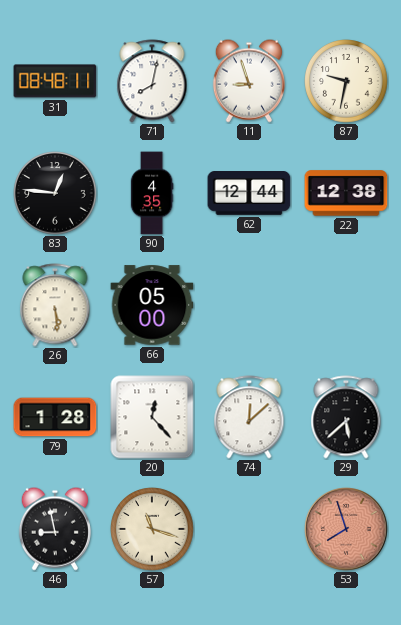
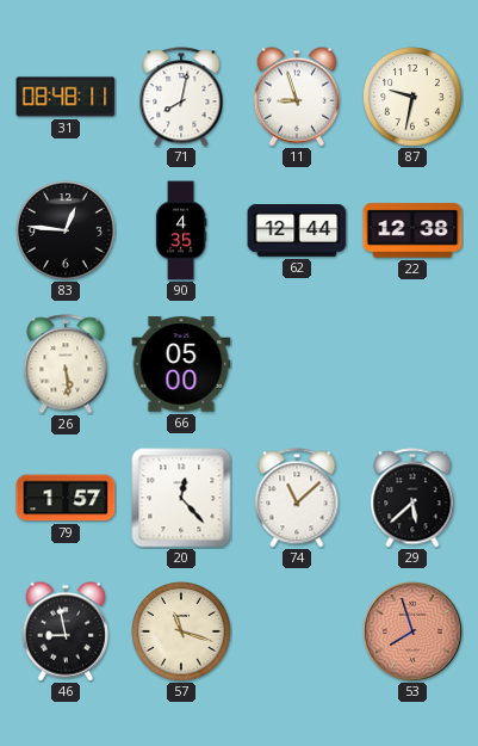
79: 1:28 -> 1:57
74: 12:08 -> 11:08
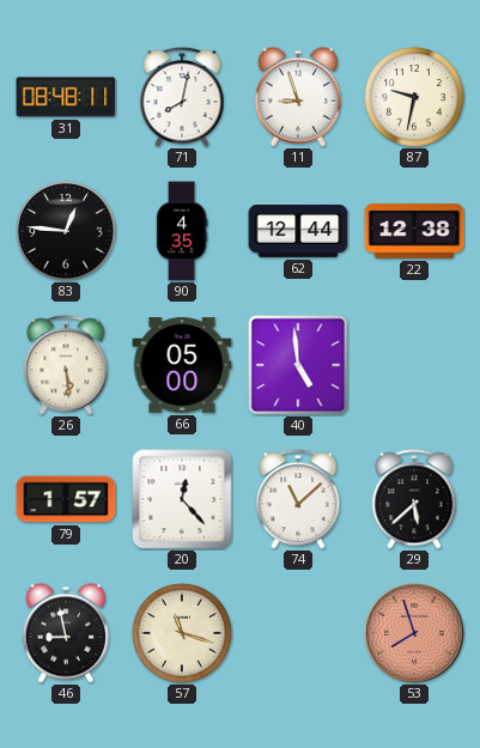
40: none -> 4:59
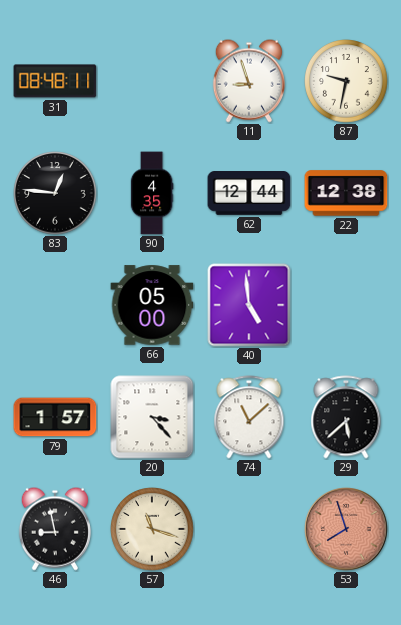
71: 8:02 -> none
26: 5:29 -> none
20: 12:23 -> 3:23
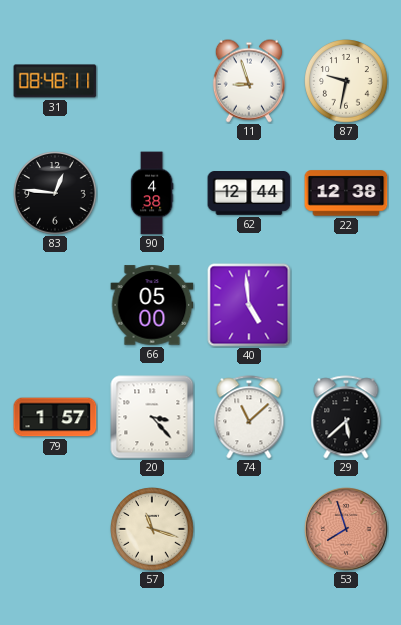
90: 4:35 -> 4:38
46: 8:58 -> none
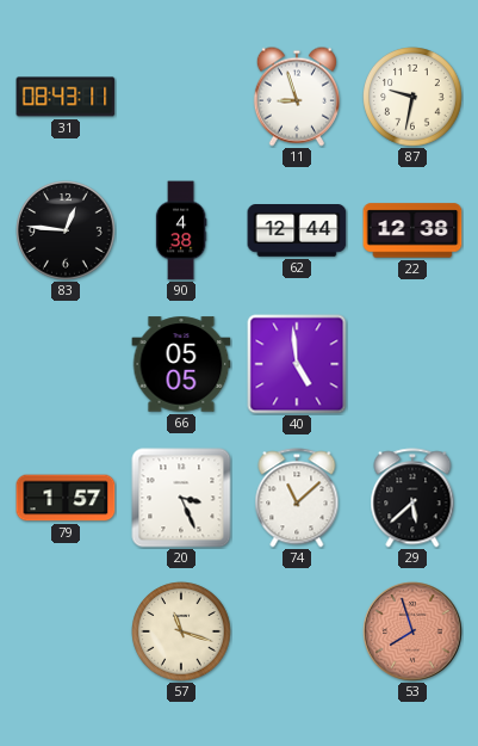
31: 08:48 -> 08:43
66: 05:00 -> 05:05
20: 3:23 -> 3:26
